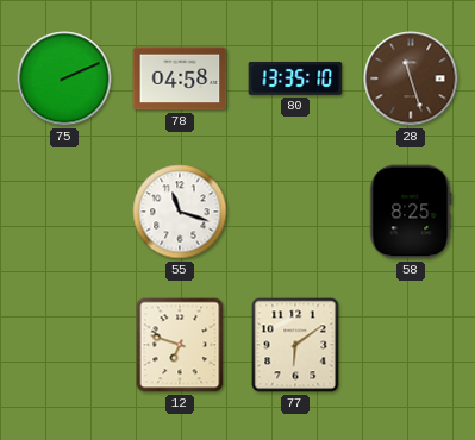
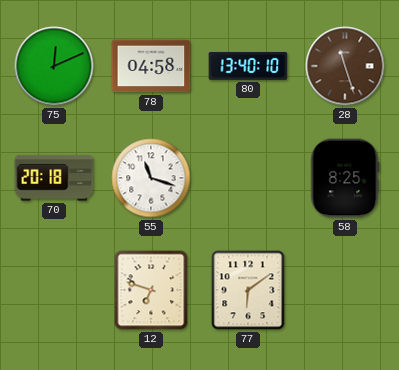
75: 2:11 -> 12:11
80: 13:35 -> 13:40
70: none -> 20:18
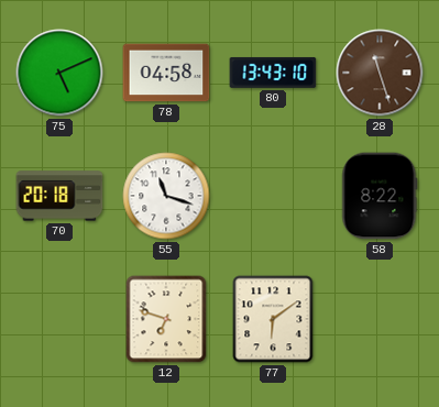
75: 12:11 -> 5:11
80: 13:40 -> 13:43
58: 8:25 -> 8:22
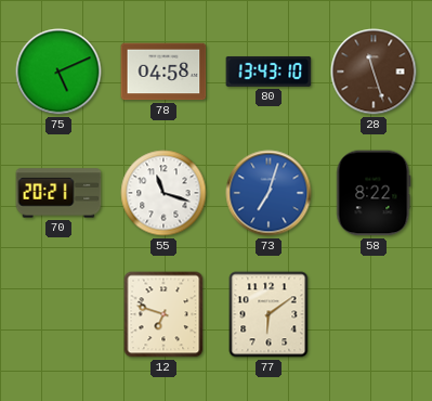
70: 20:18 -> 20:21
73: none -> 7:03
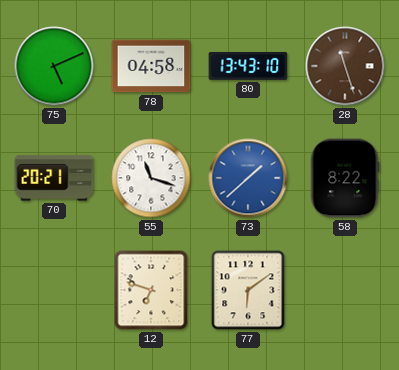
73: 7:03 -> 1:38
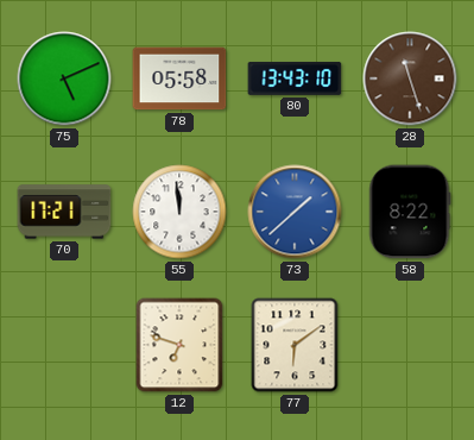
78: 04:58 -> 05:58
70: 20:21 -> 17:21
55: 11:18 -> 11:59
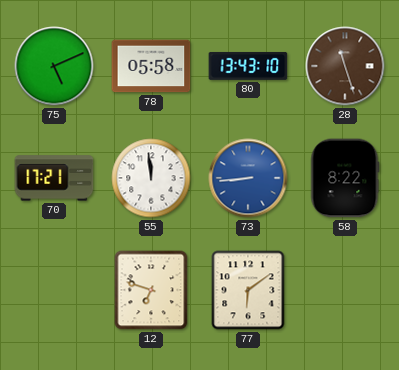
73: 1:38 -> 8:44
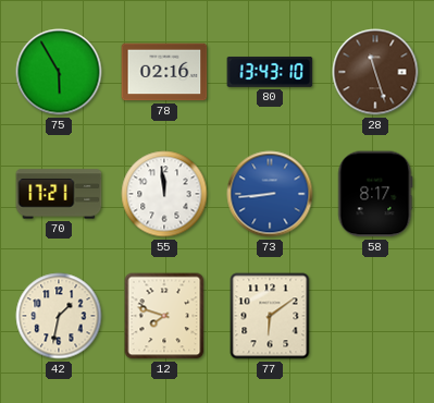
75: 5:11 -> 5:55
78: 05:58 -> 02:16
58: 8:22 -> 8:17
42: none -> 1:32
12: 6:48 -> 7:48
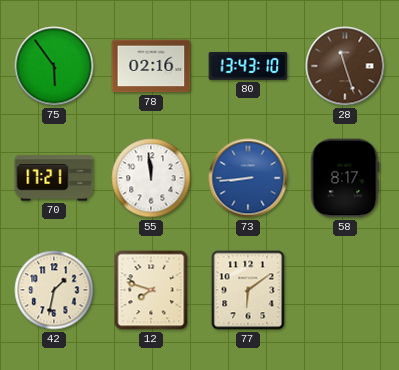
75: 5:55 -> 5:54
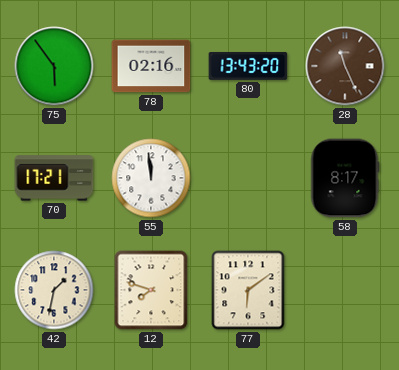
80: 13:43:10 -> 13:43:20
28: 11:27 -> 11:26
73: 8:44 -> none
